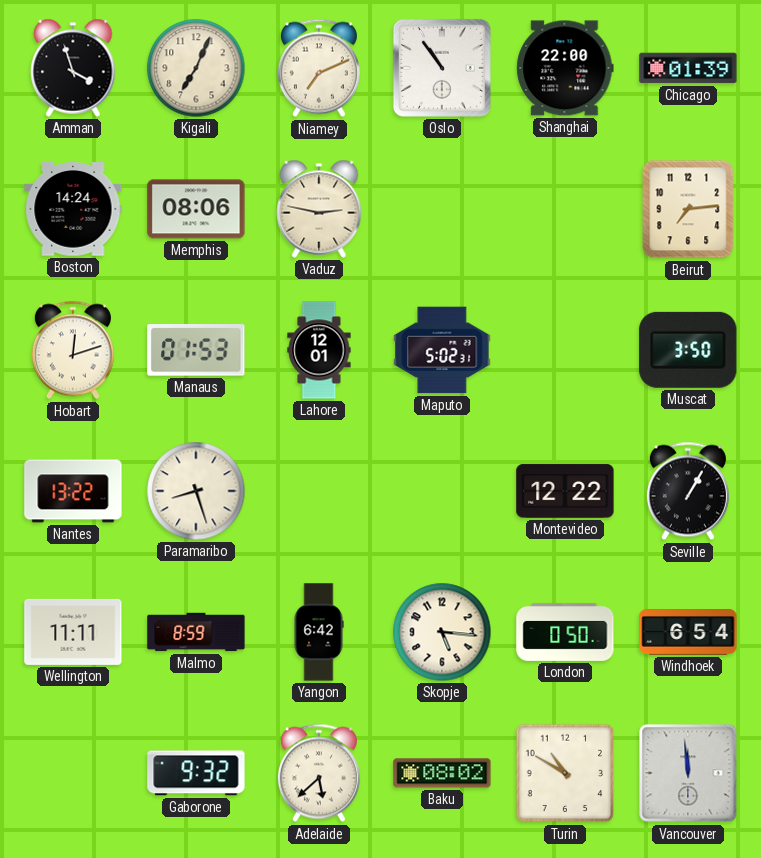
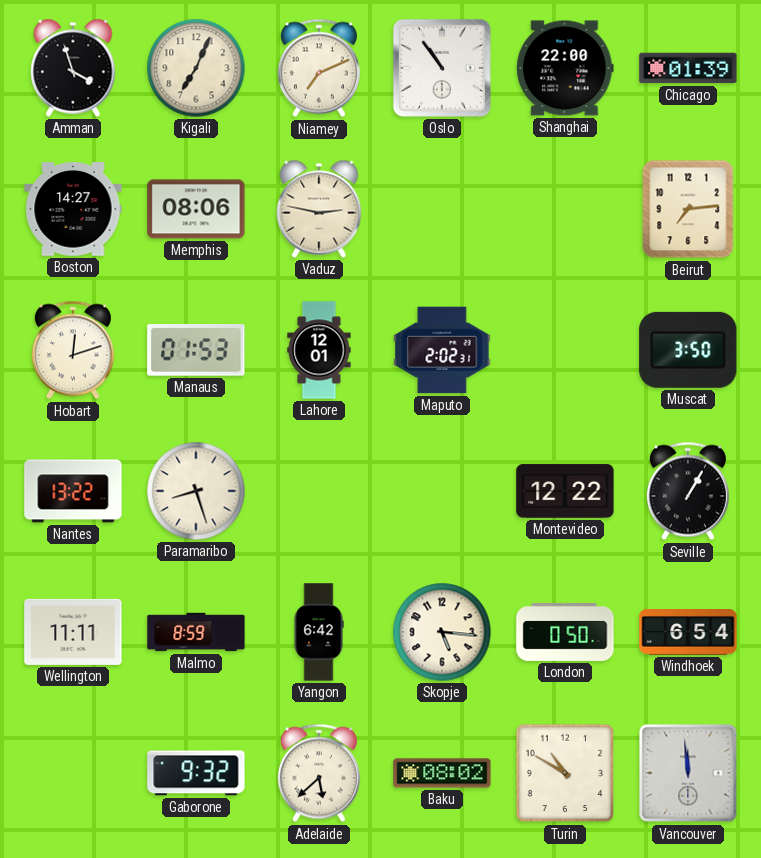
Boston: 14:24 -> 14:27
Maputo: 5:02 -> 2:02
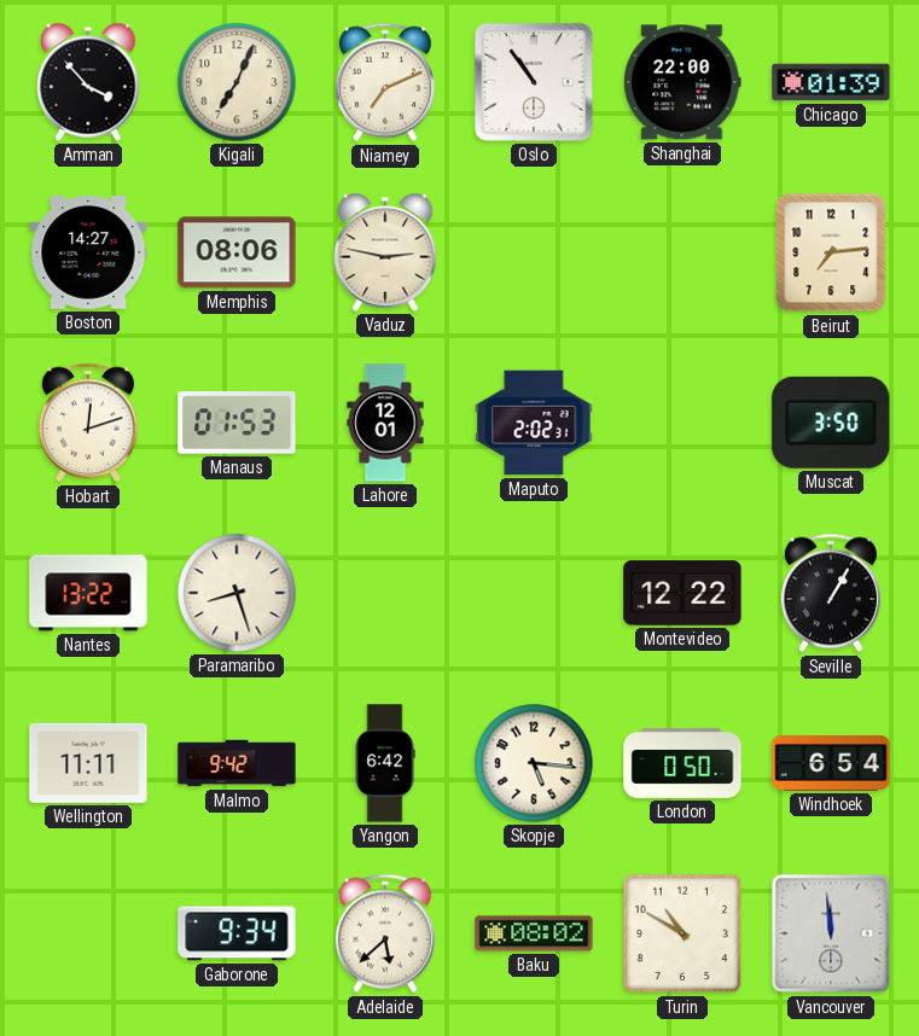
Amman: 3:57 -> 3:53
Malmo: 8:59 -> 9:42
Gaborone: 9:32 -> 9:34
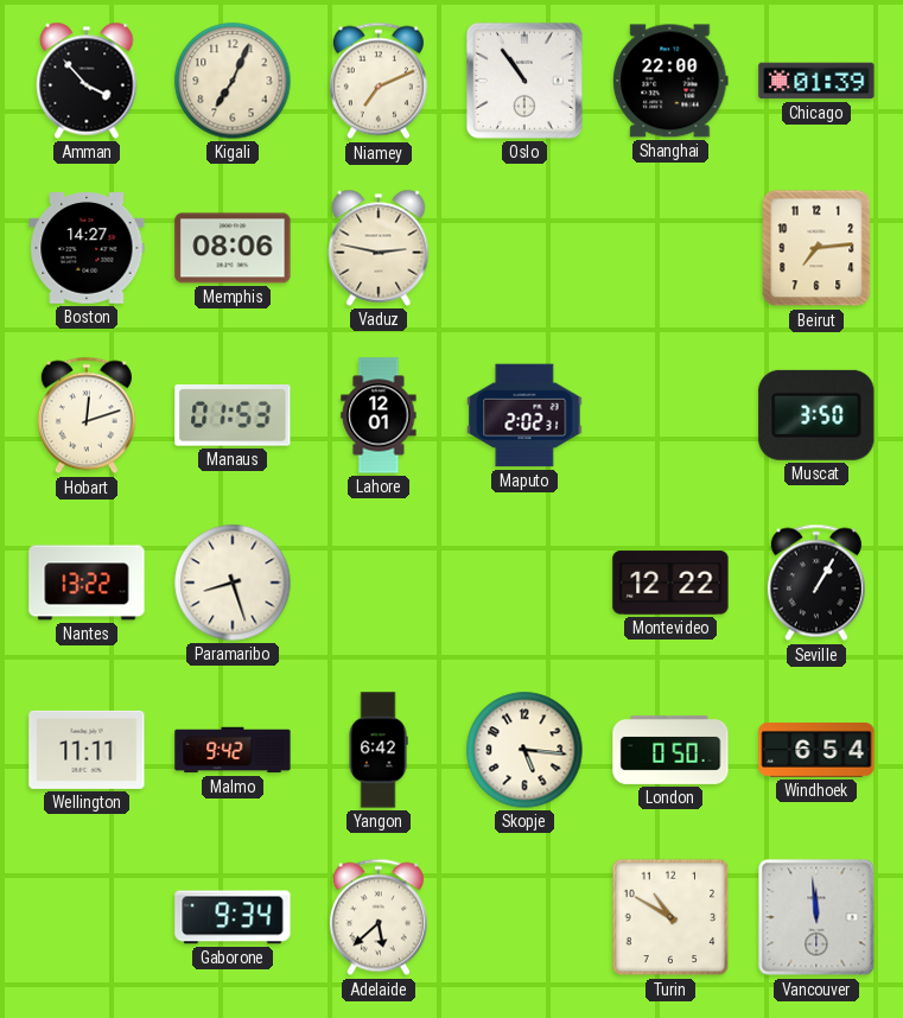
Baku: 08:02 -> none
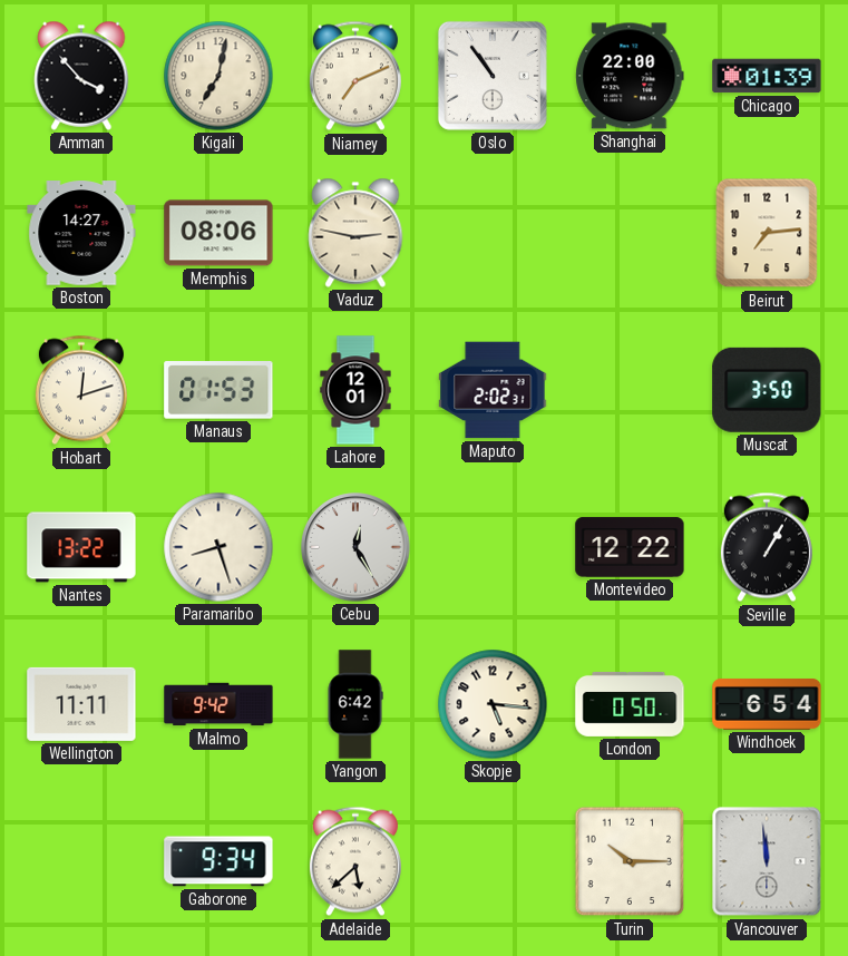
Kigali: 7:04 -> 7:02
Cebu: none -> 12:25
Turin: 10:50 -> 10:15
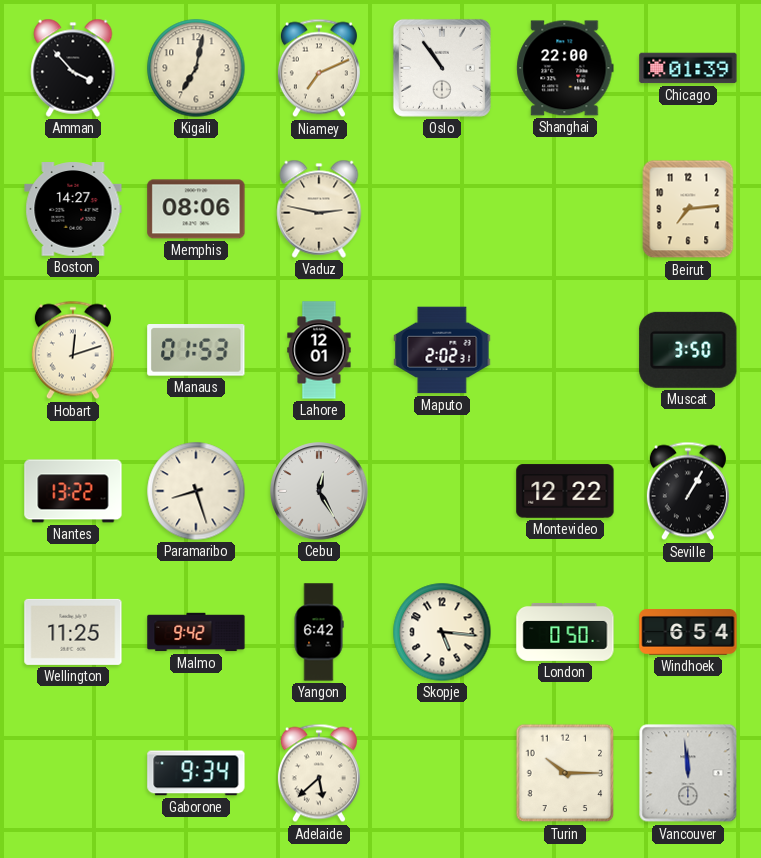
Wellington: 11:11 -> 11:25
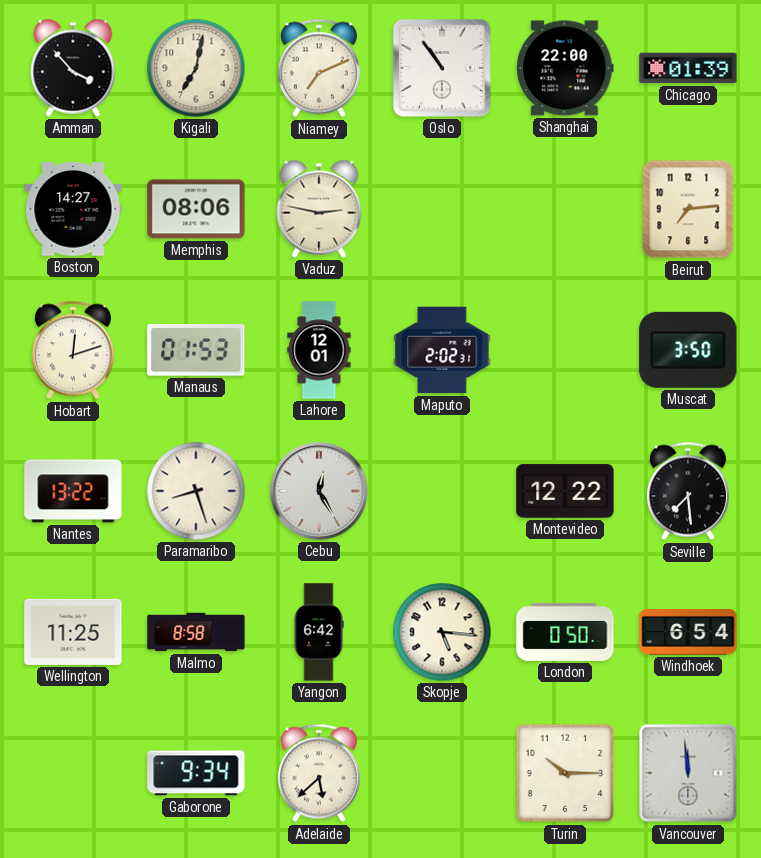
Seville: 1:05 -> 7:29
Malmo: 9:42 -> 8:58
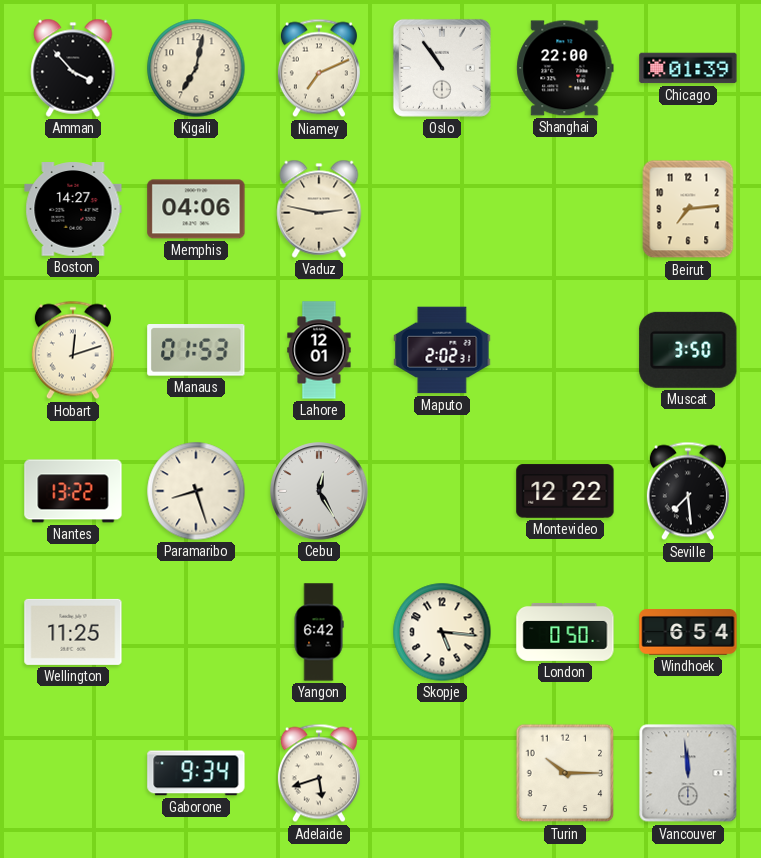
Memphis: 08:06 -> 04:06
Malmo: 8:58 -> none
Adelaide: 5:38 -> 5:42
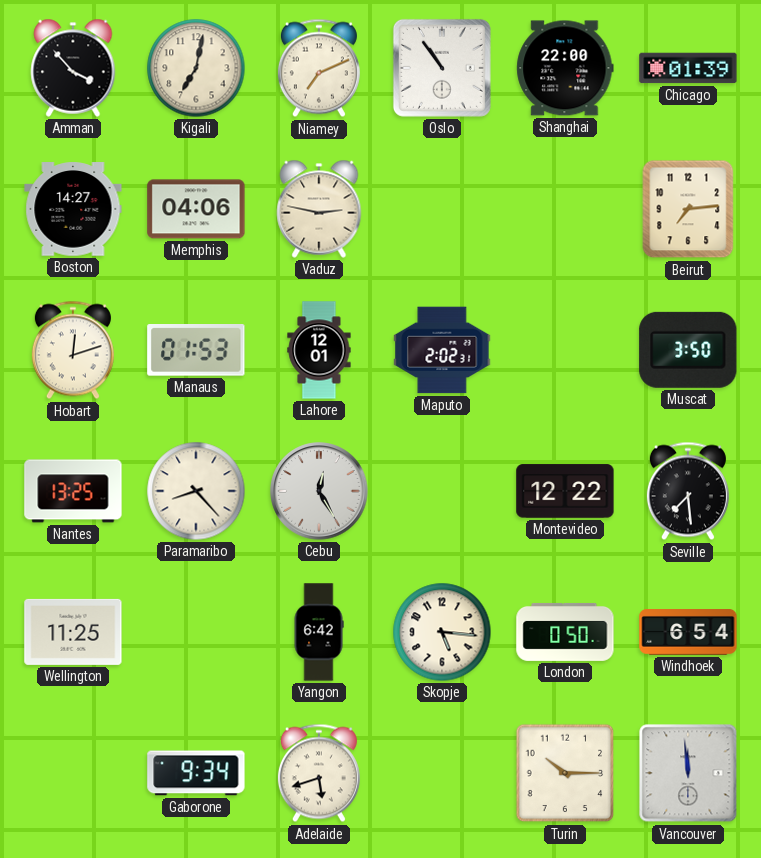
Nantes: 13:22 -> 13:25
Paramaribo: 8:27 -> 8:23
